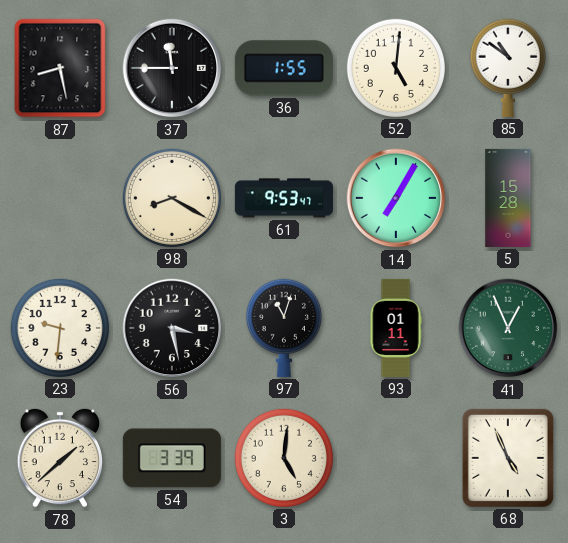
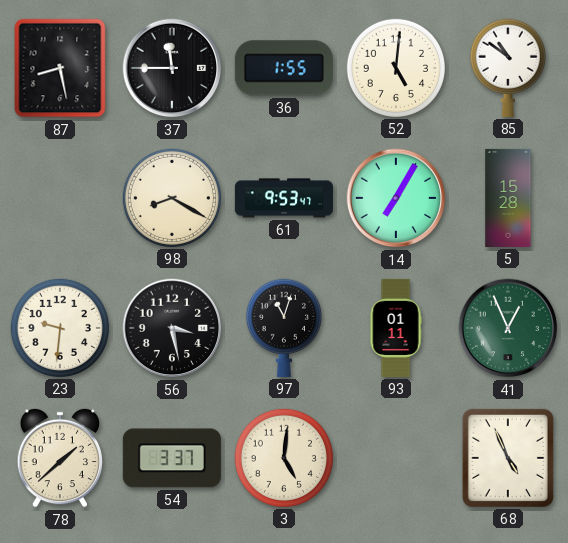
54: 3:39 -> 3:37
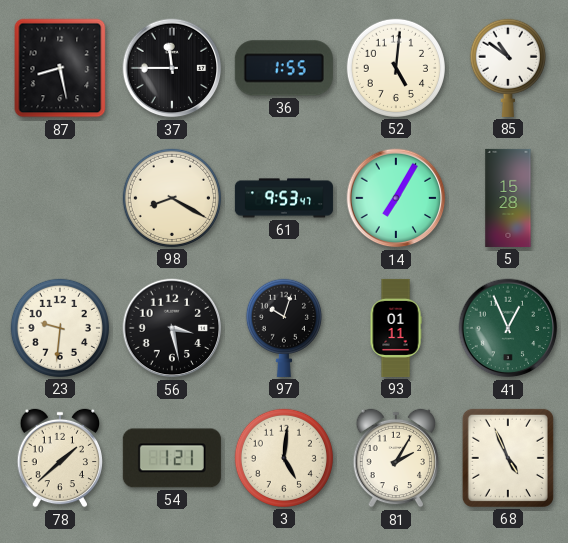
97: 11:03 -> 10:03
54: 3:37 -> 1:21
81: none -> 2:05
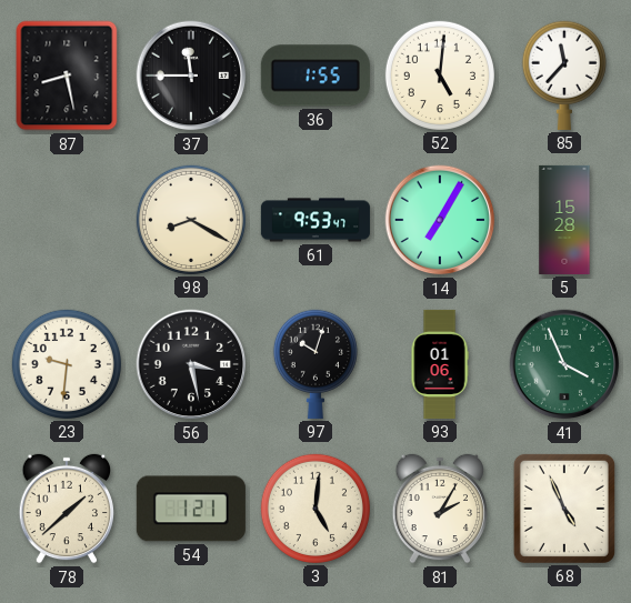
85: 10:51 -> 11:37
93: 01:11 -> 01:06
41: 12:56 -> 3:56
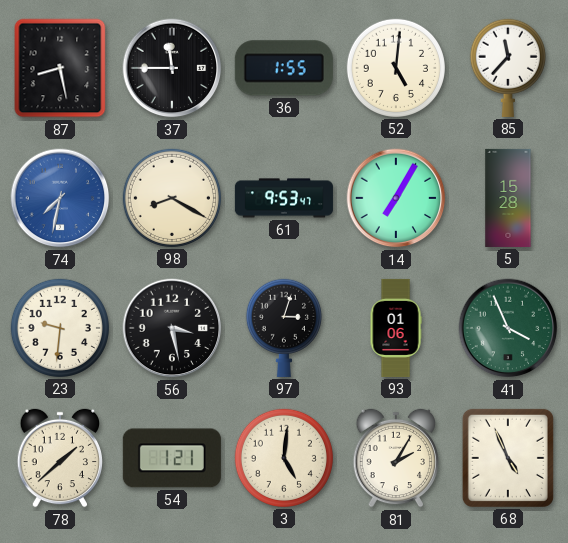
74: none -> 7:32
97: 10:03 -> 3:03
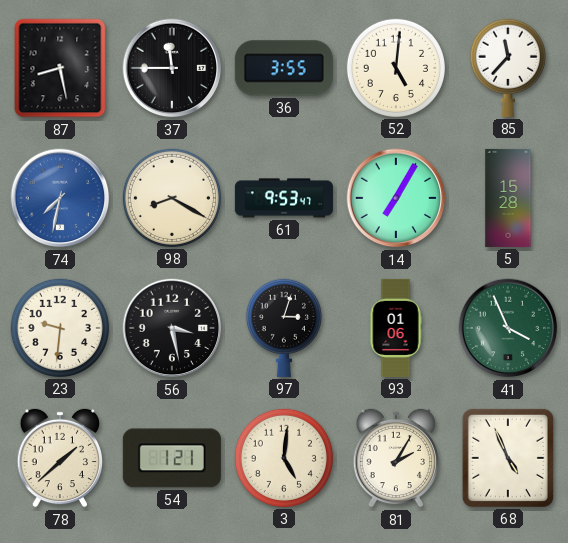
36: 1:55 -> 3:55
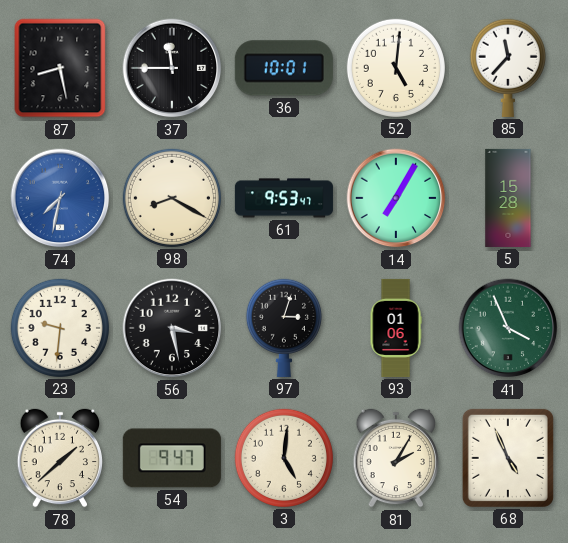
36: 3:55 -> 10:01
54: 1:21 -> 9:47
